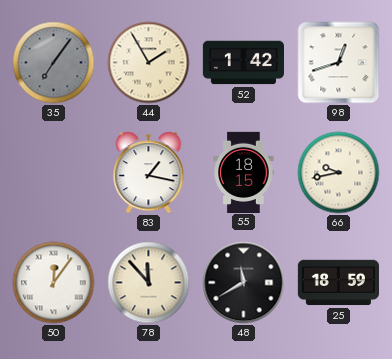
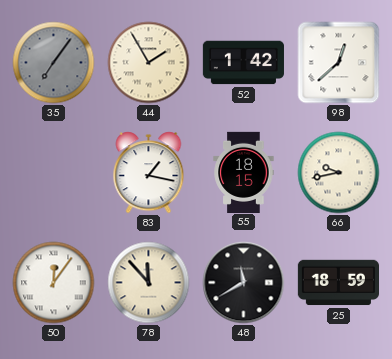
98: 12:42 -> 12:38
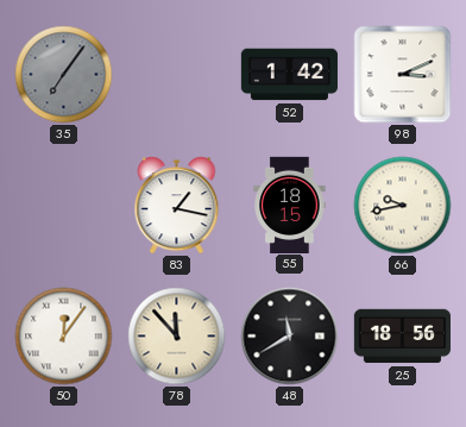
44: 1:55 -> none
98: 12:38 -> 3:11
25: 18:59 -> 18:56
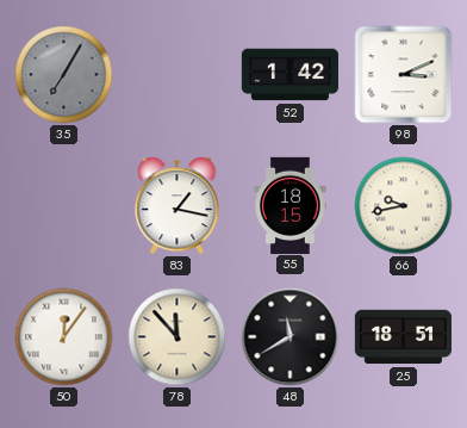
35: 7:06 -> 7:05
25: 18:56 -> 18:51
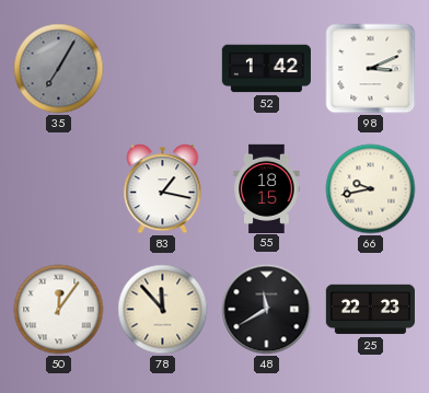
25: 18:51 -> 22:23
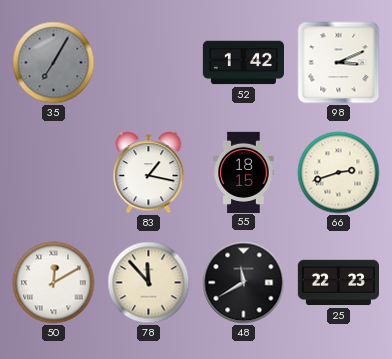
66: 9:43 -> 2:42
50: 12:06 -> 12:10
